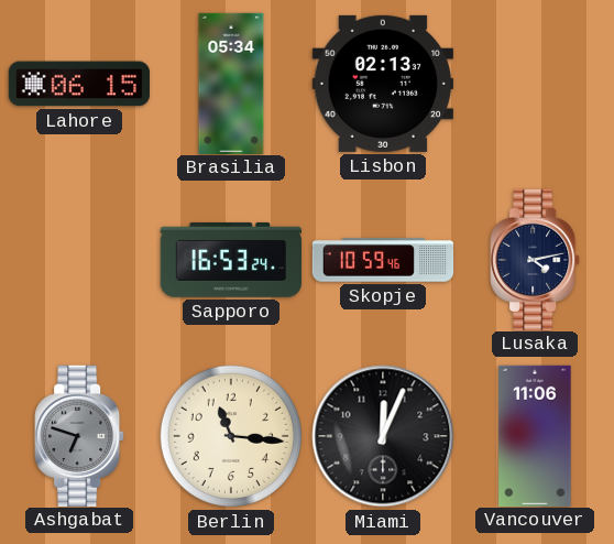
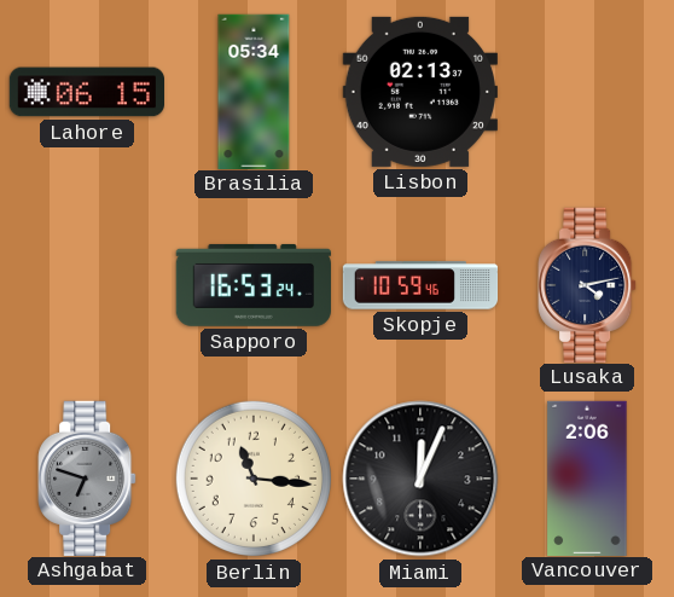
Vancouver: 11:06 -> 2:06
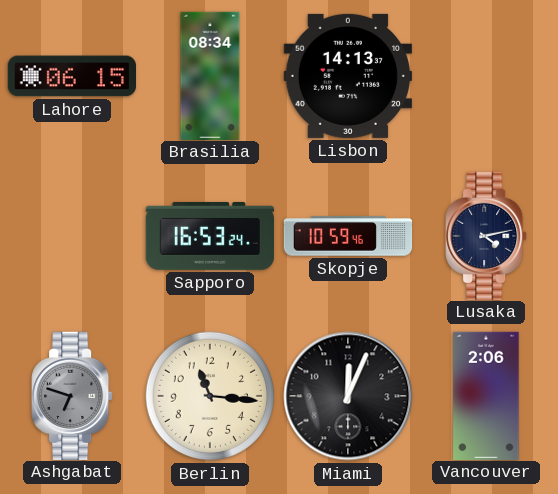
Brasilia: 05:34 -> 08:34
Lisbon: 02:13 -> 14:13
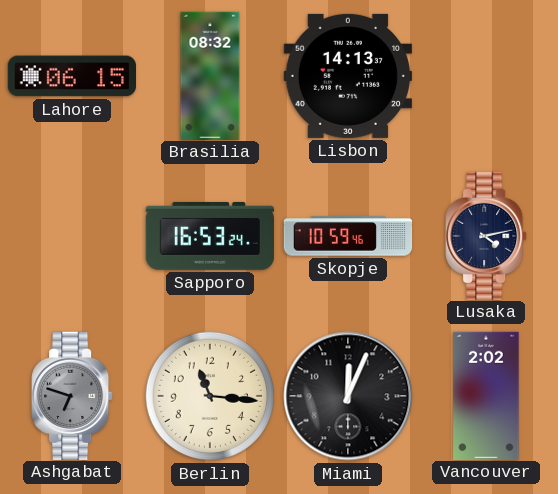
Brasilia: 08:34 -> 08:32
Vancouver: 2:06 -> 2:02
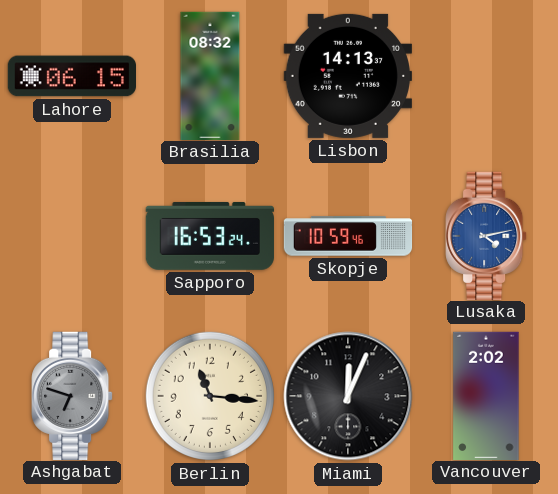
Lusaka dial: navy -> blue
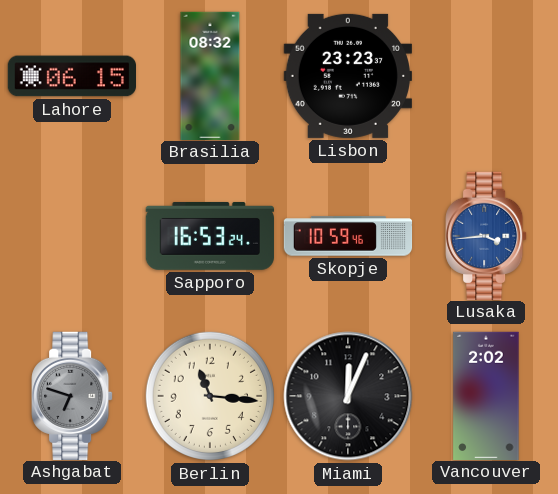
Lisbon: 14:13 -> 23:23
Lusaka: 4:13 -> 3:44
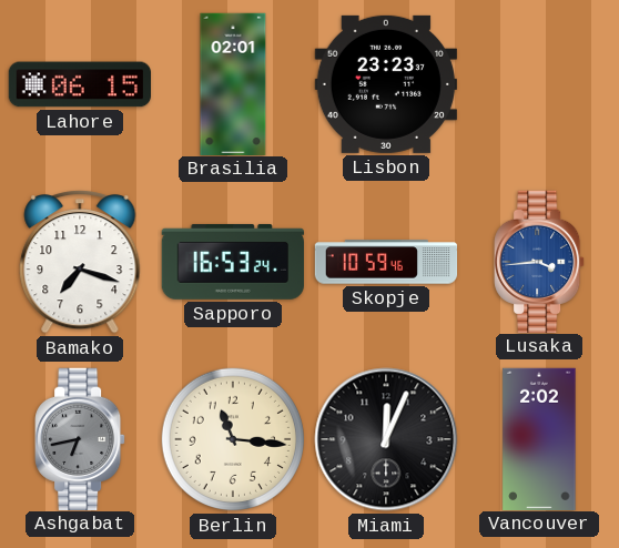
Brasilia: 08:32 -> 02:01
Bamako: none -> 7:18
Ashgabat: 6:48 -> 6:43
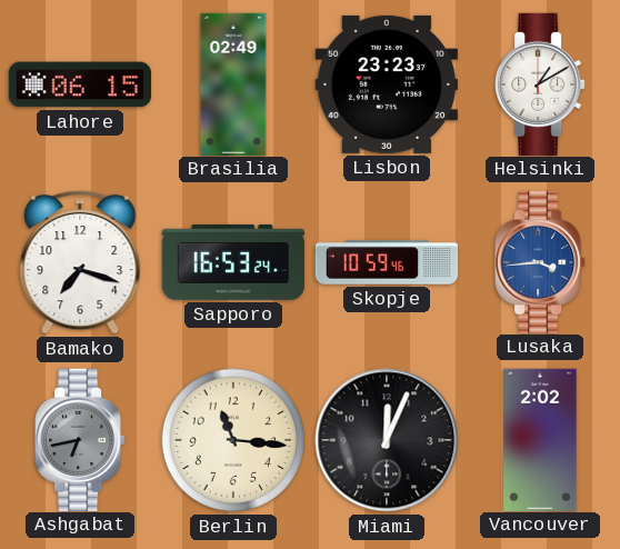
Brasilia: 02:01 -> 02:49
Helsinki: none -> 1:10
